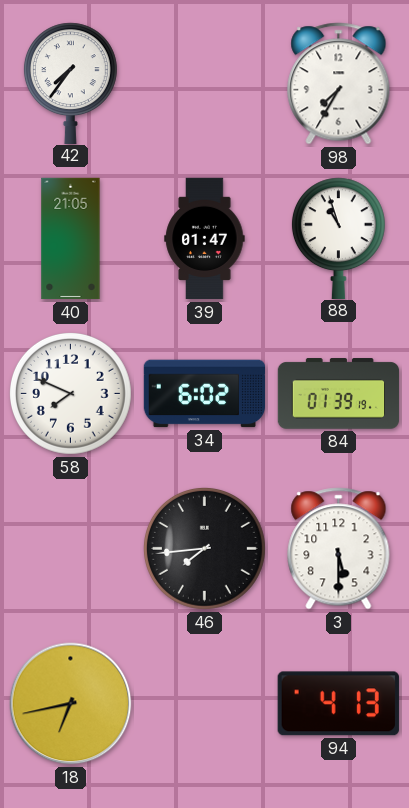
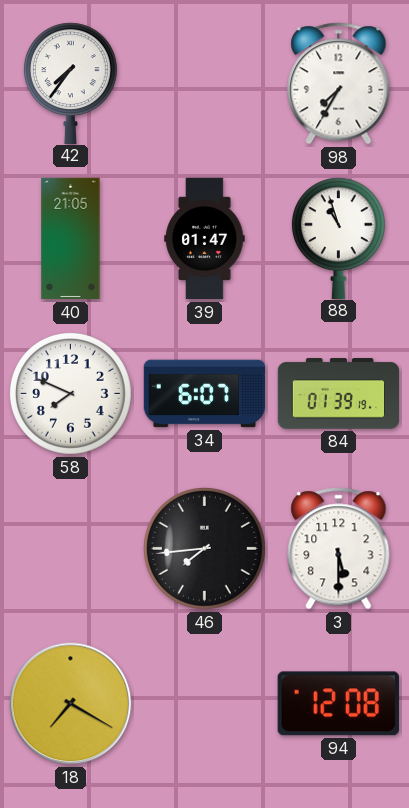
34: 6:02 -> 6:07
18: 6:43 -> 7:20
94: 4:13 -> 12:08
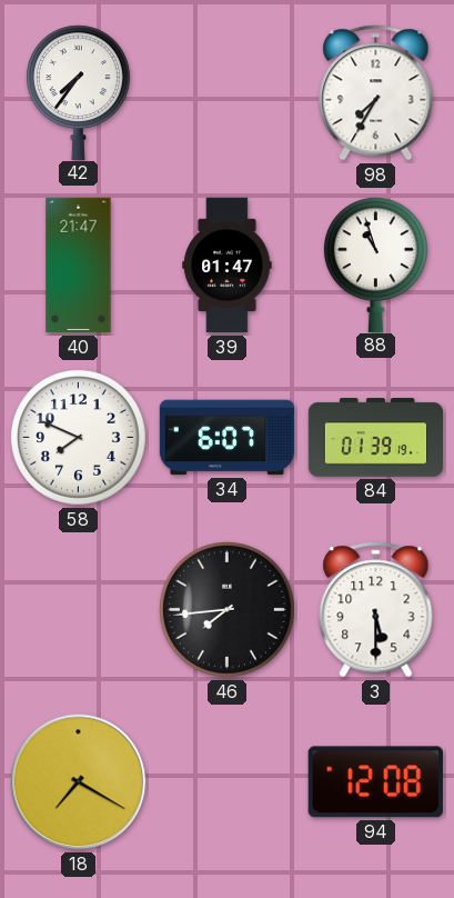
40: 21:05 -> 21:47
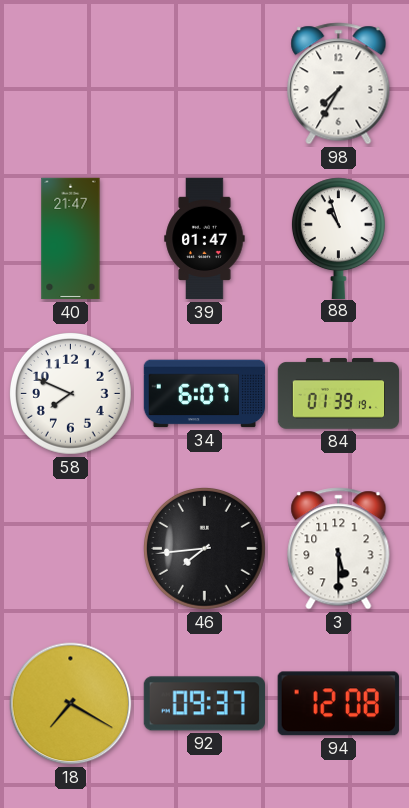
42: 7:36 -> none
92: none -> 09:37
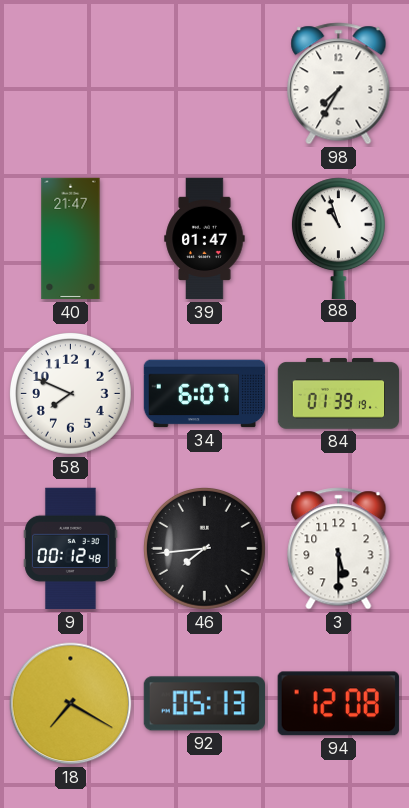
9: none -> 00:12
92: 09:37 -> 05:13
